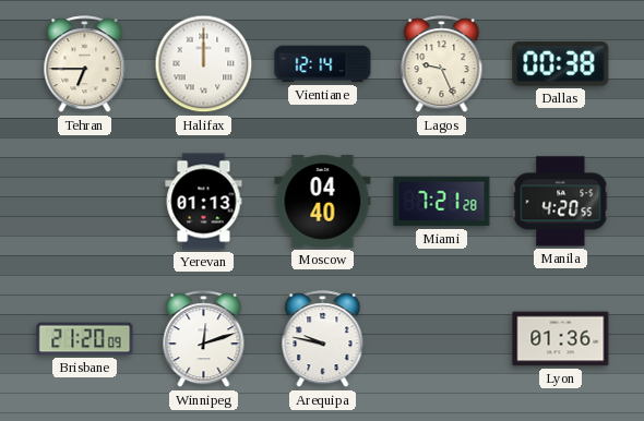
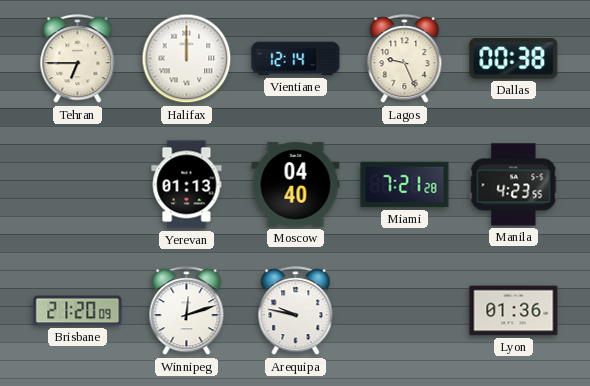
Manila: 4:20 -> 4:23
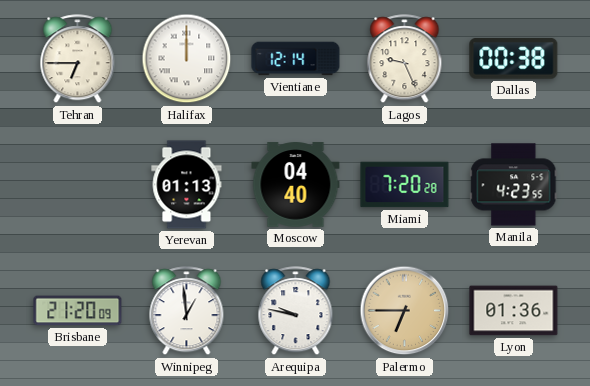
Miami: 7:21 -> 7:20
Winnipeg: 12:12 -> 12:59
Palermo: none -> 6:45
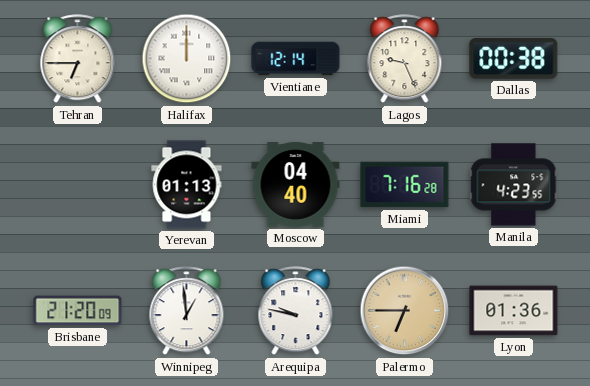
Miami: 7:20 -> 7:16
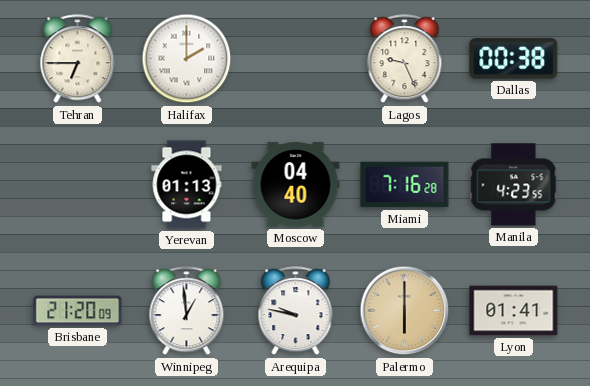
Halifax: 12:00 -> 2:00
Vientiane: 12:14 -> none
Palermo: 6:45 -> 6:00
Lyon: 01:36 -> 01:41
